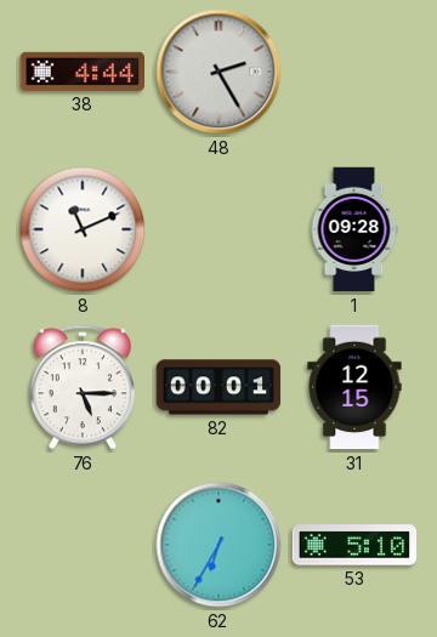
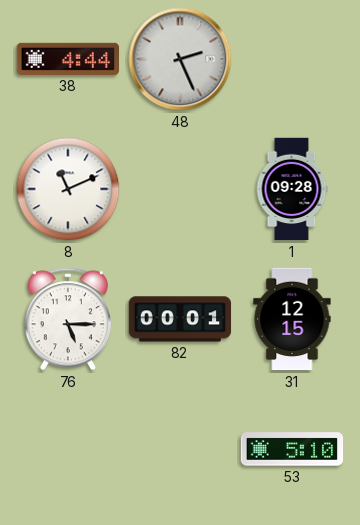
48: 2:25 -> 2:26
62: 6:35 -> none
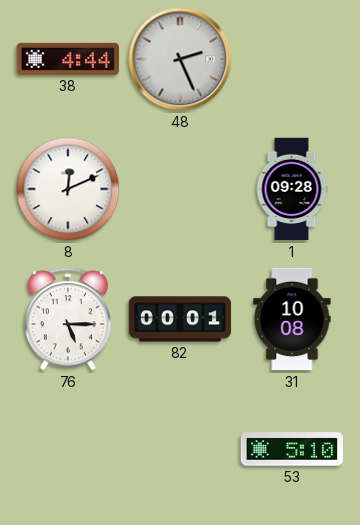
8: 11:11 -> 12:11
31: 12:15 -> 10:08
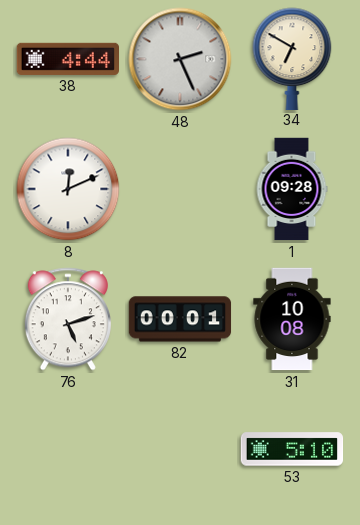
34: none -> 6:50
76: 5:15 -> 5:12
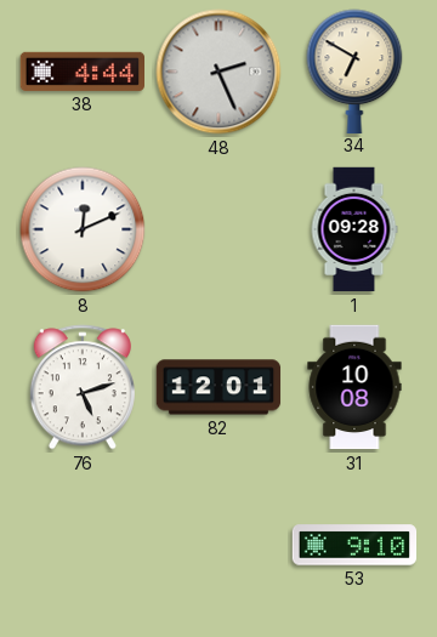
82: 00:01 -> 12:01
53: 5:10 -> 9:10
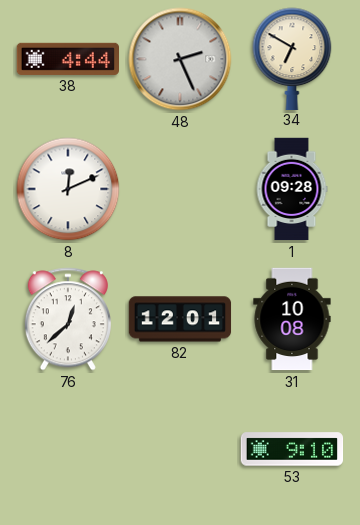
76: 5:12 -> 12:38
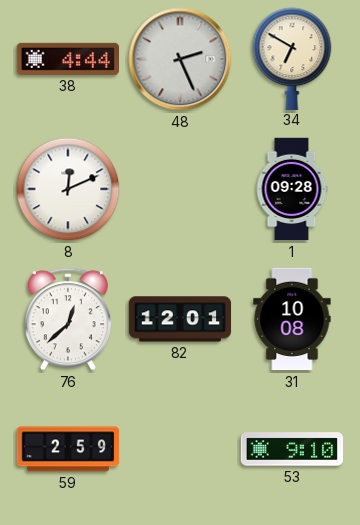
59: none -> 2:59
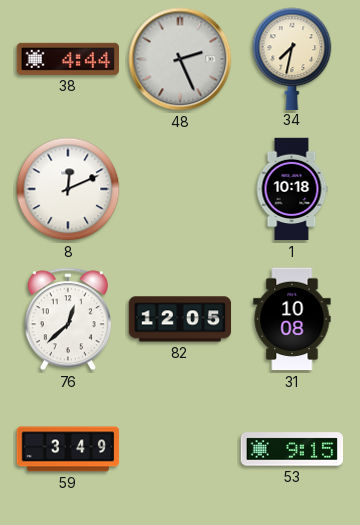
34: 6:50 -> 7:32
1: 09:28 -> 10:18
82: 12:01 -> 12:05
59: 2:59 -> 3:49
53: 9:10 -> 9:15
